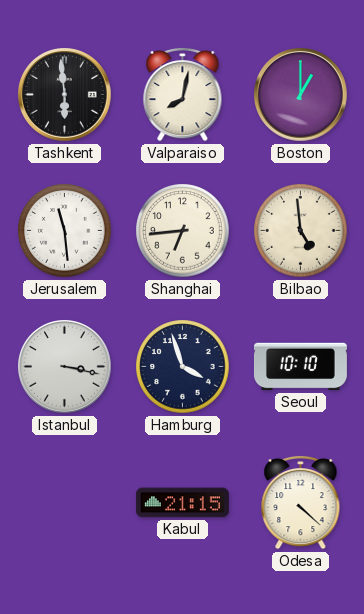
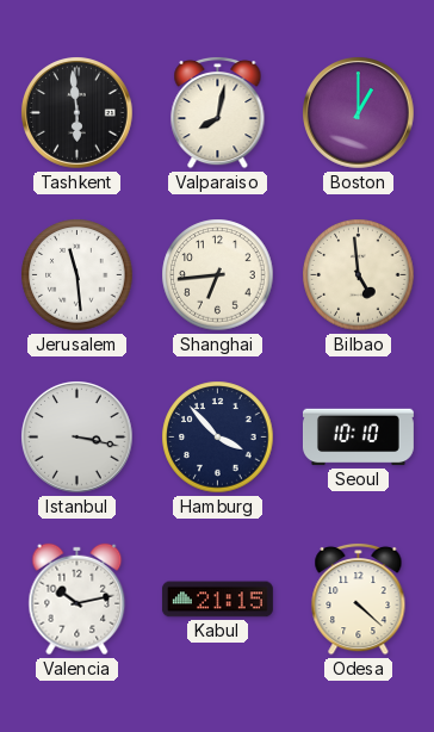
Hamburg: 3:57 -> 3:53
Valencia: none -> 10:13
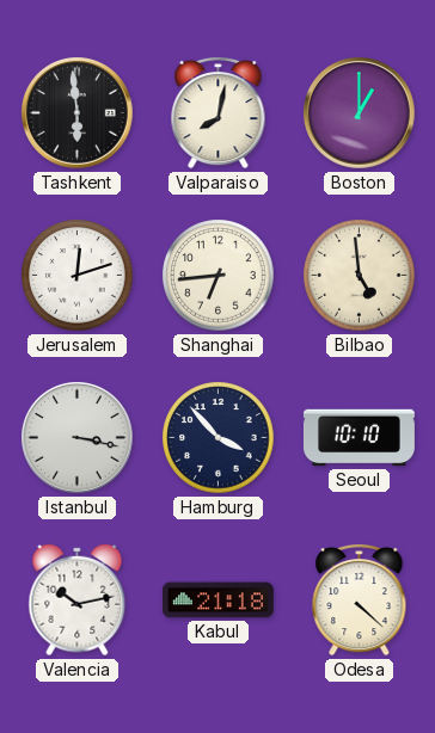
Jerusalem: 11:29 -> 12:12
Kabul: 21:15 -> 21:18
